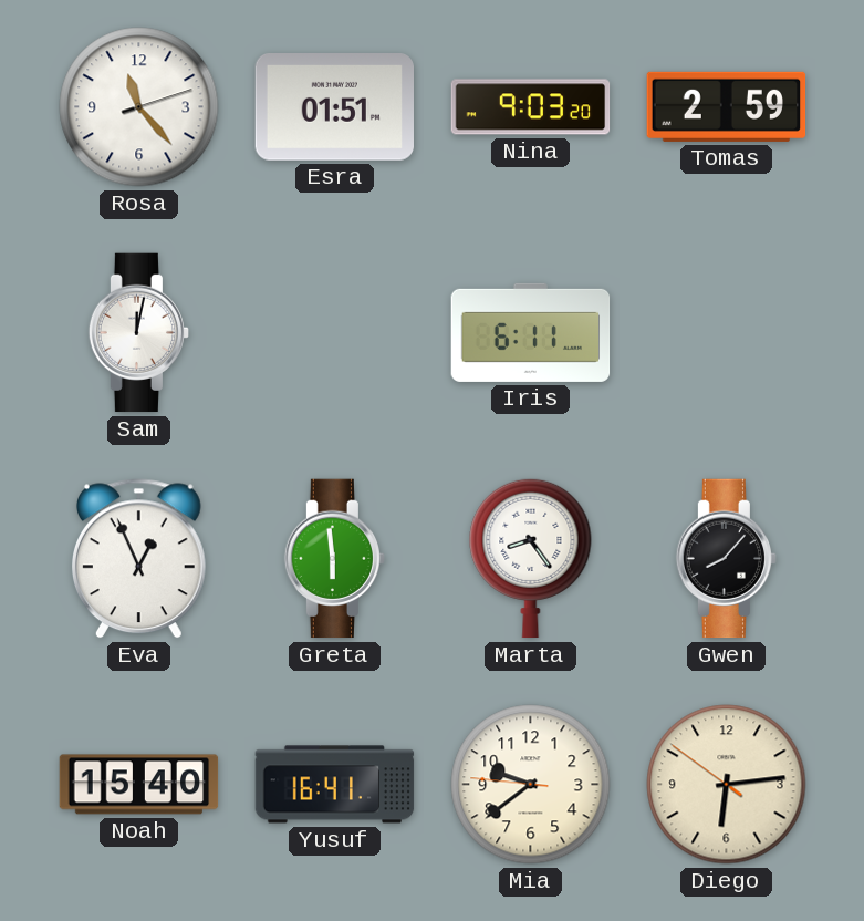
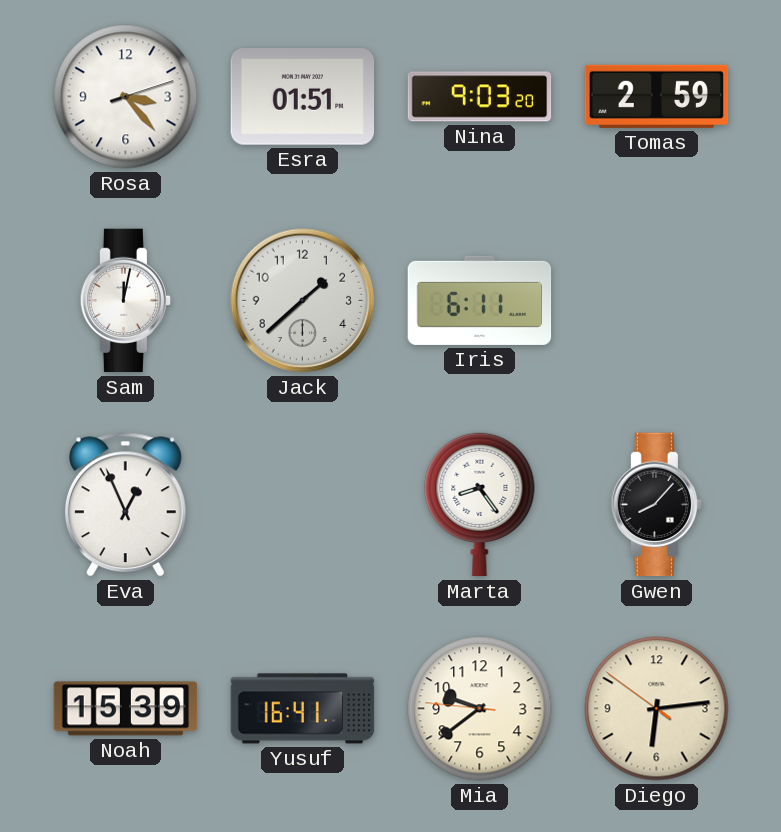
Rosa: 11:23 -> 3:23
Jack: none -> 1:38
Greta: 5:59 -> none
Noah: 15:40 -> 15:39
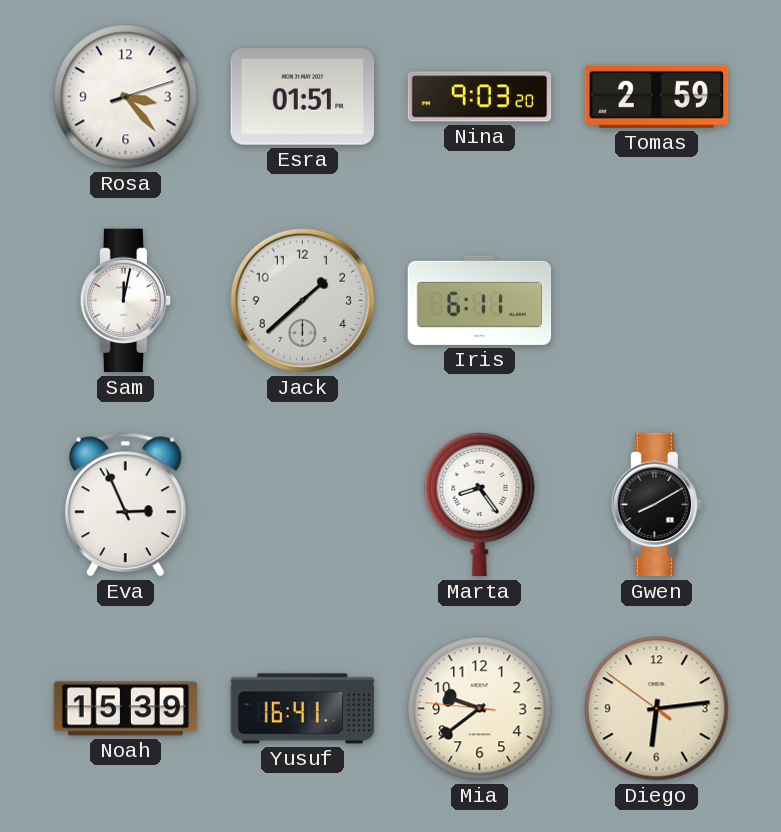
Eva: 12:56 -> 2:56
Gwen: 8:07 -> 8:10
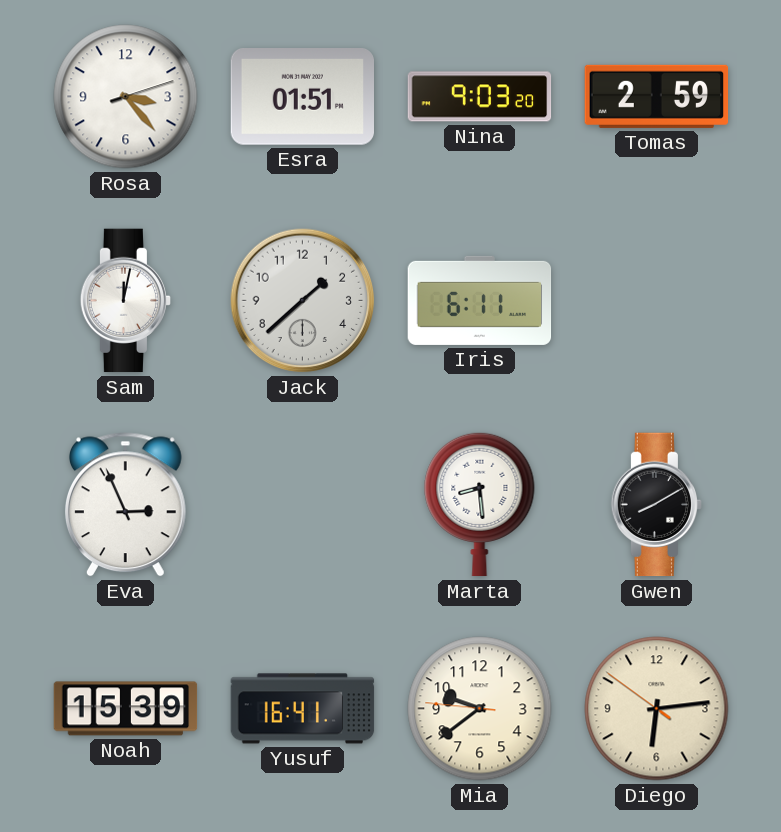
Marta: 8:24 -> 8:29
